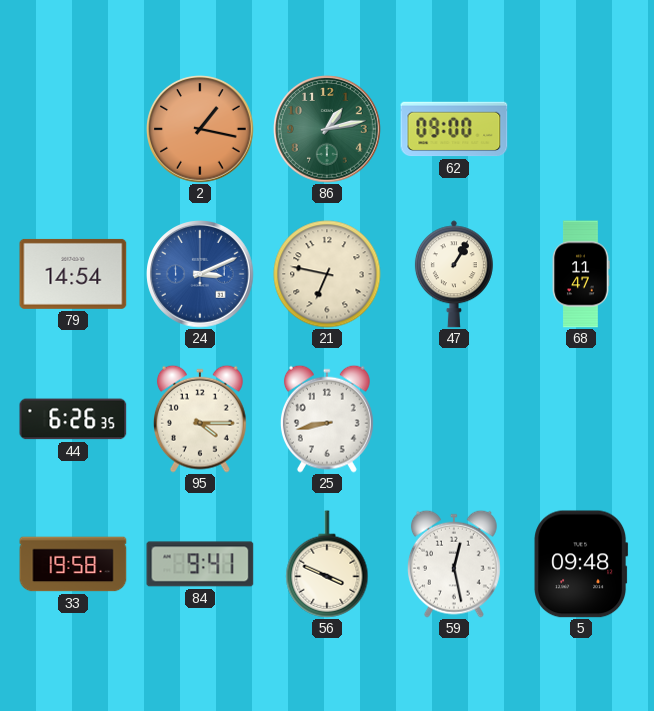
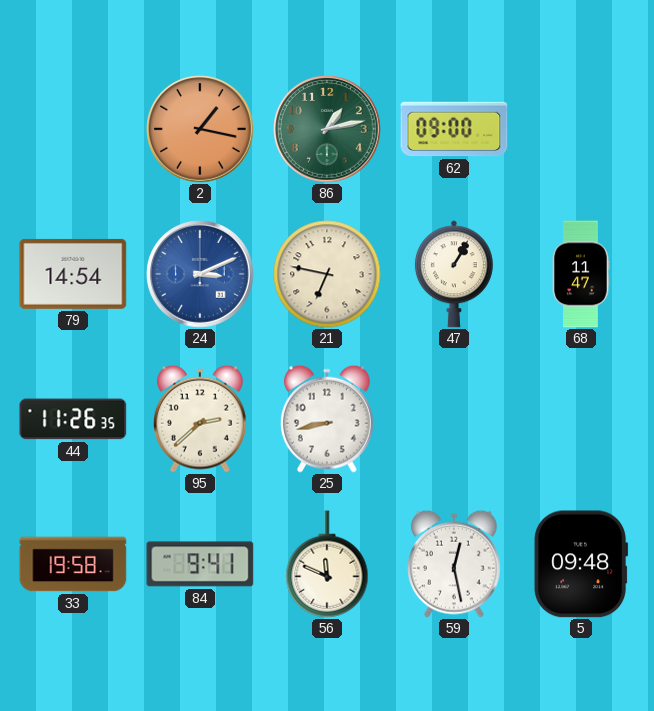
44: 6:26 -> 11:26
95: 4:15 -> 2:38
56: 3:49 -> 11:49
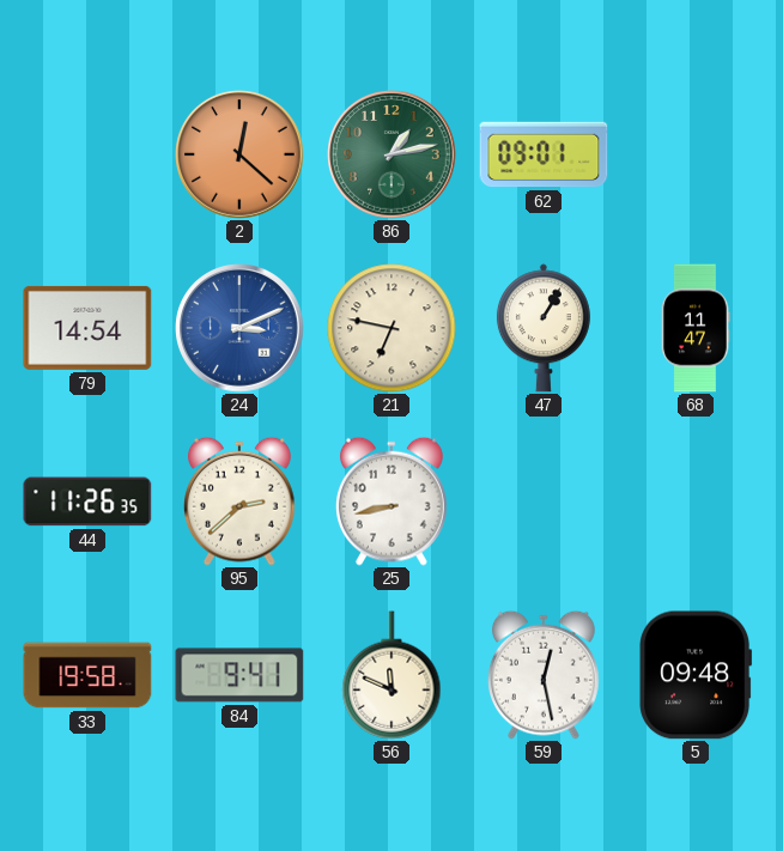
2: 1:17 -> 12:22
62: 09:00 -> 09:01
